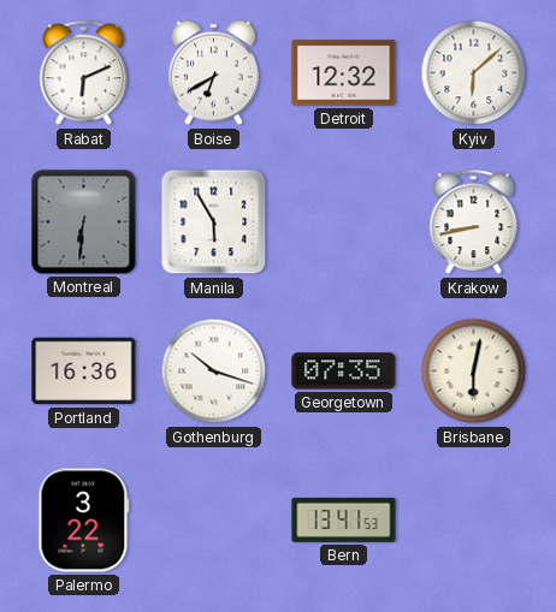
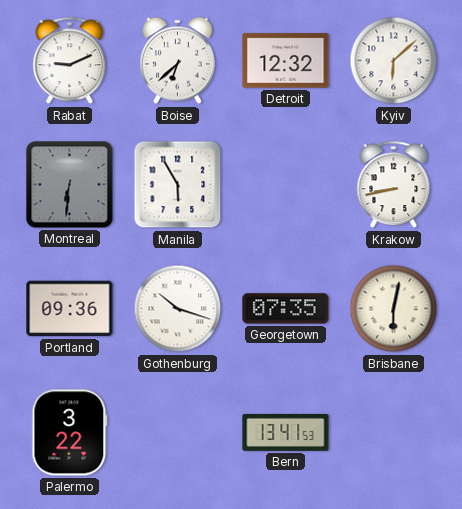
Rabat: 6:11 -> 9:11
Boise: 6:40 -> 6:38
Portland: 16:36 -> 09:36
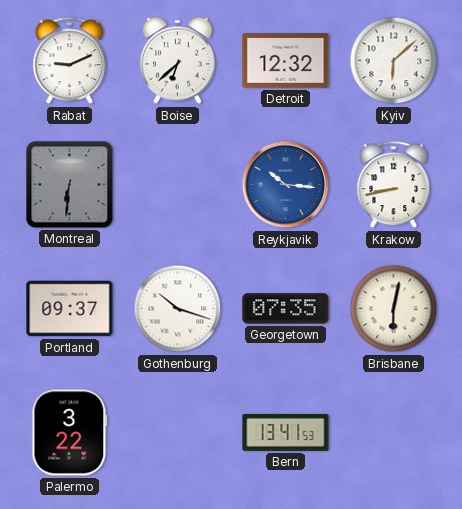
Manila: 5:55 -> none
Reykjavik: none -> 10:16
Portland: 09:36 -> 09:37
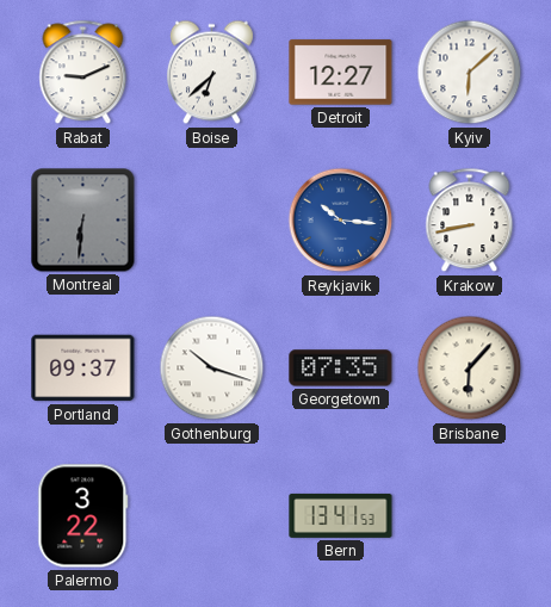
Detroit: 12:32 -> 12:27
Brisbane: 6:02 -> 6:07
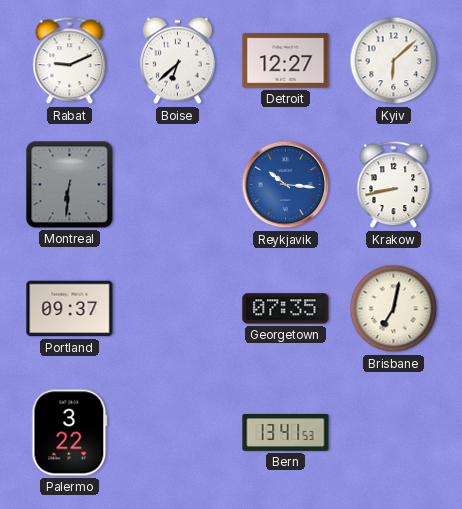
Gothenburg: 10:18 -> none
Brisbane: 6:07 -> 7:02
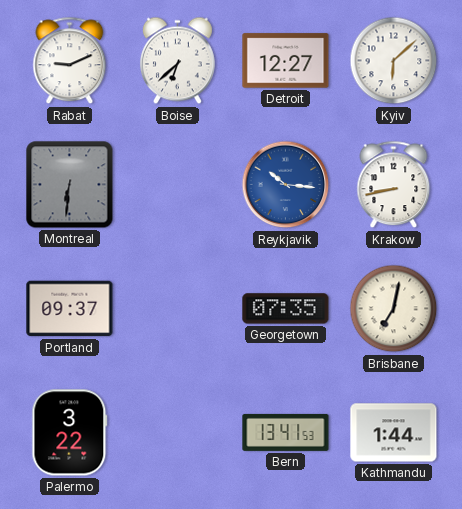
Kathmandu: none -> 1:44
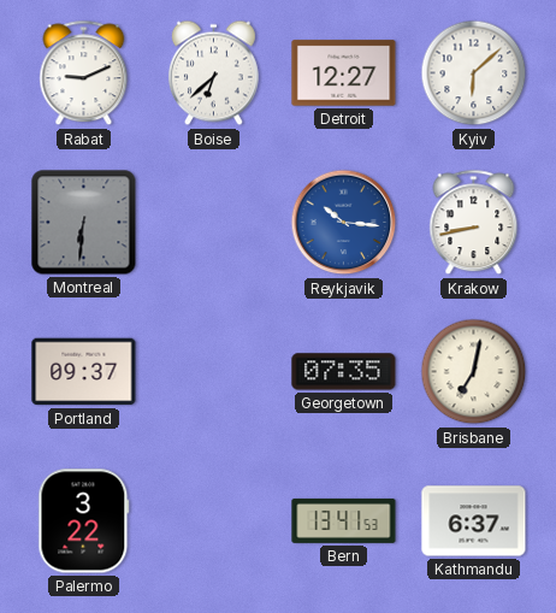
Kathmandu: 1:44 -> 6:37
